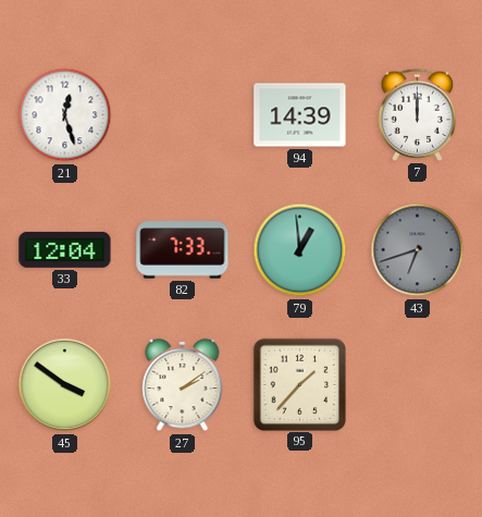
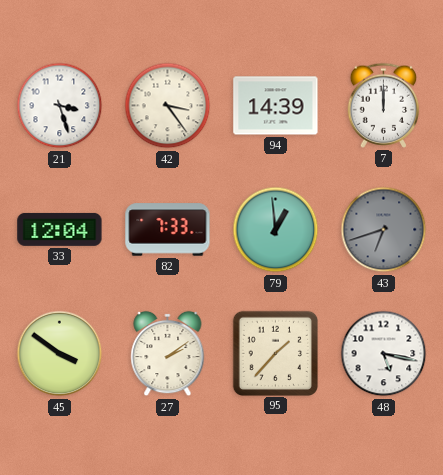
21: 12:27 -> 3:27
42: none -> 3:24
48: none -> 5:17
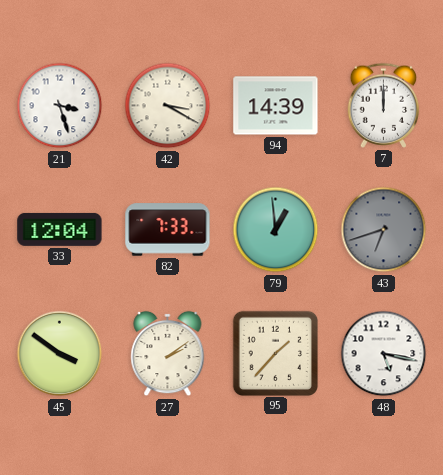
42: 3:24 -> 3:20
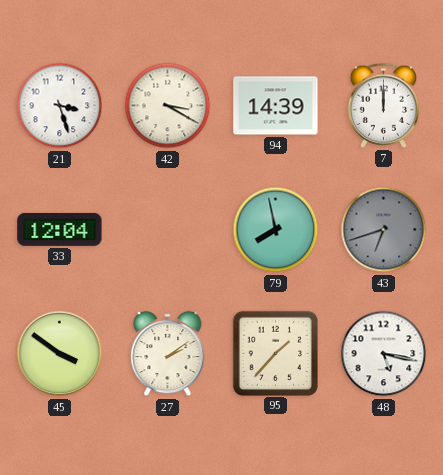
82: 7:33 -> none
79: 12:59 -> 7:58
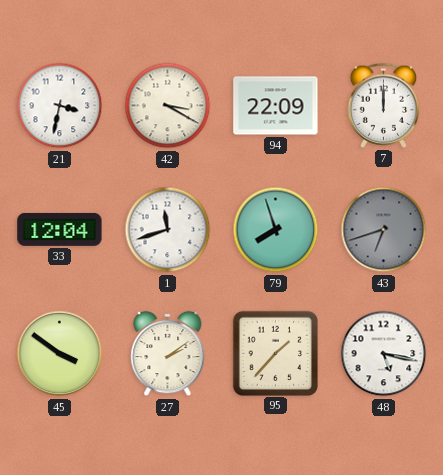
21: 3:27 -> 3:32
94: 14:39 -> 22:09
1: none -> 11:42
79: 7:58 -> 7:57
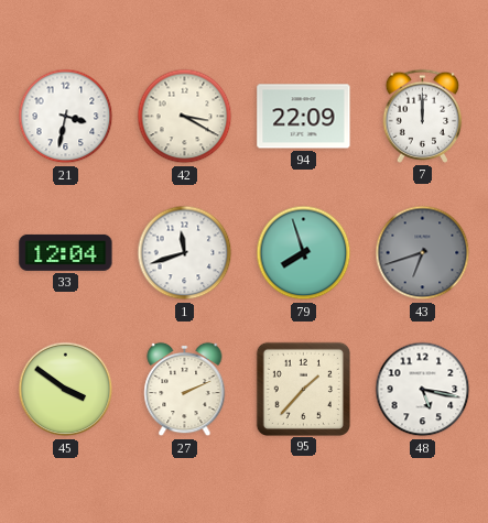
27: 2:09 -> 2:11
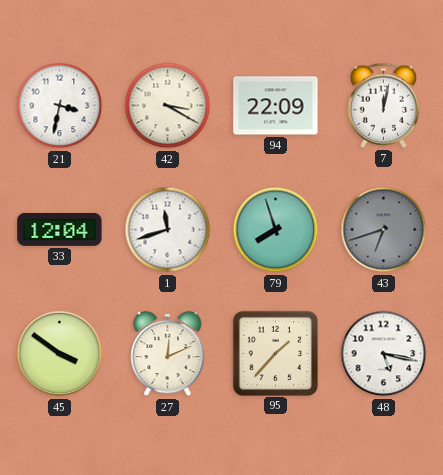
7: 12:00 -> 12:02
27: 2:11 -> 12:11
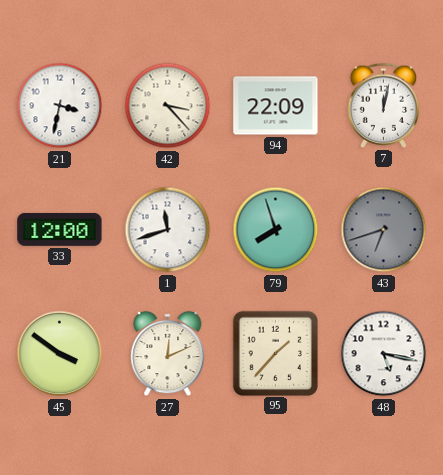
42: 3:20 -> 3:23
33: 12:04 -> 12:00
